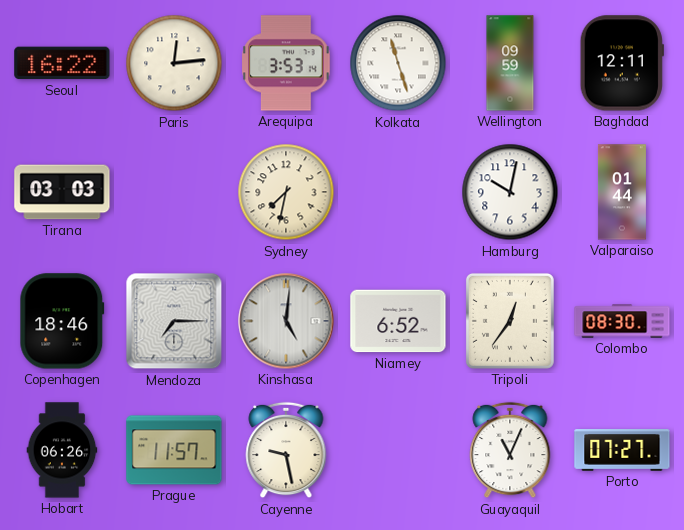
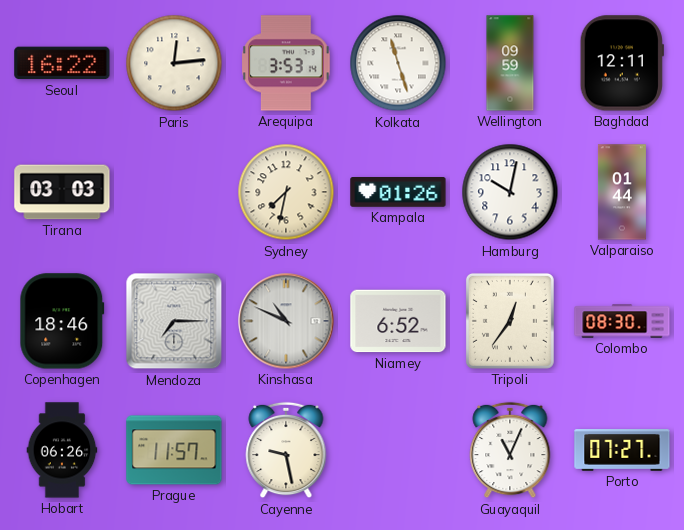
Kampala: none -> 01:26
Kinshasa: 5:01 -> 10:49
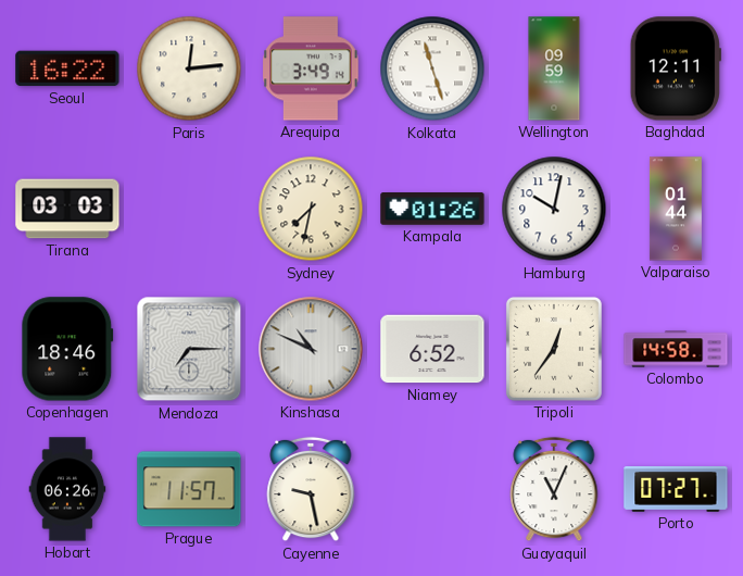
Arequipa: 3:53 -> 3:49
Colombo: 08:30 -> 14:58
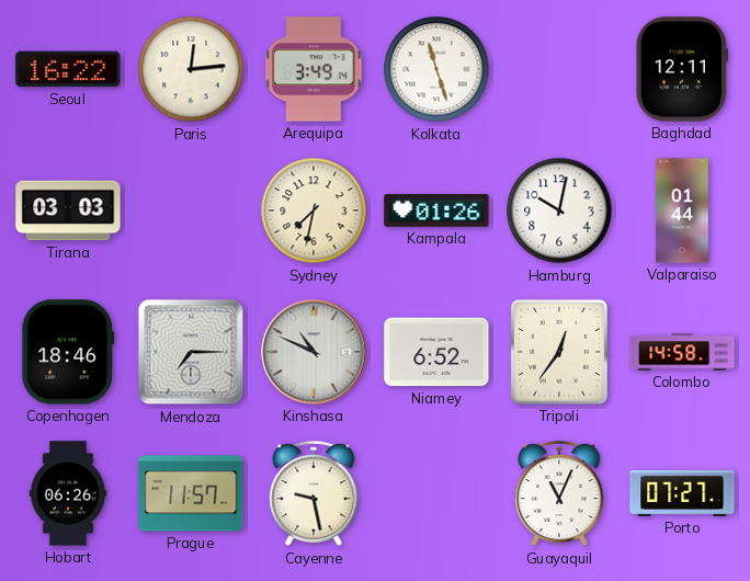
Wellington: 09:59 -> none
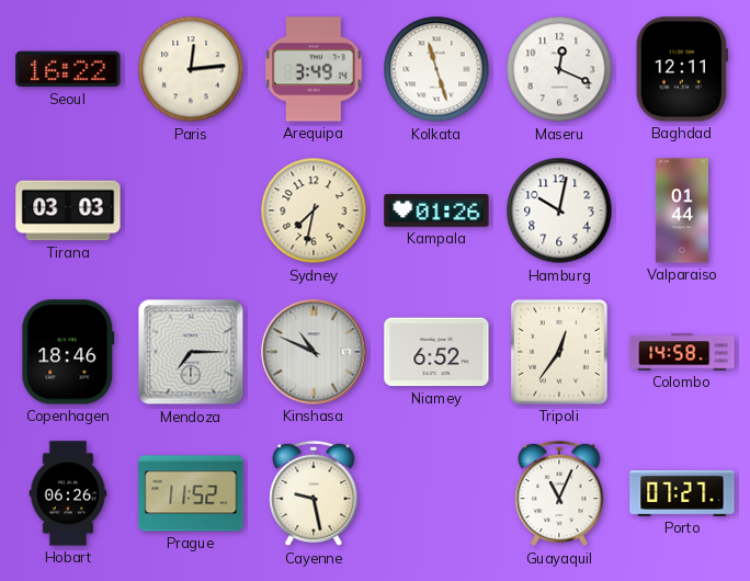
Maseru: none -> 12:19
Prague: 11:57 -> 11:52
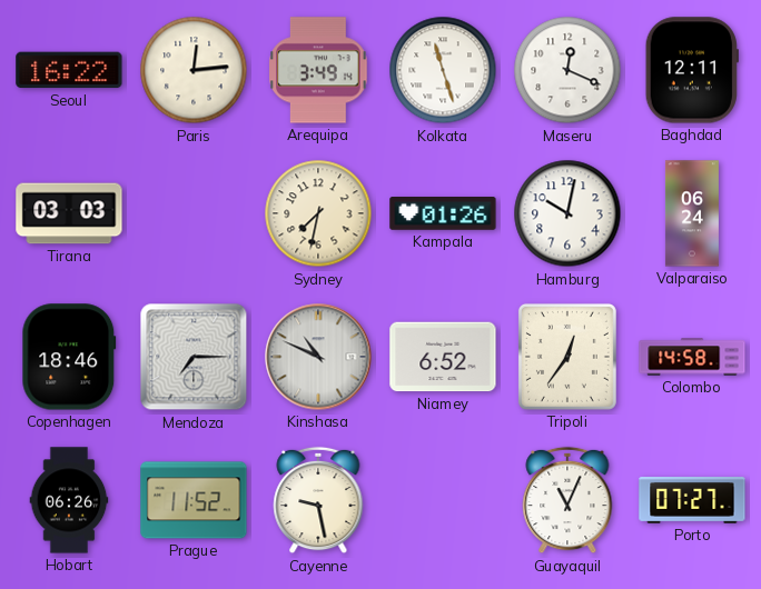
Valparaiso: 01:44 -> 06:24
